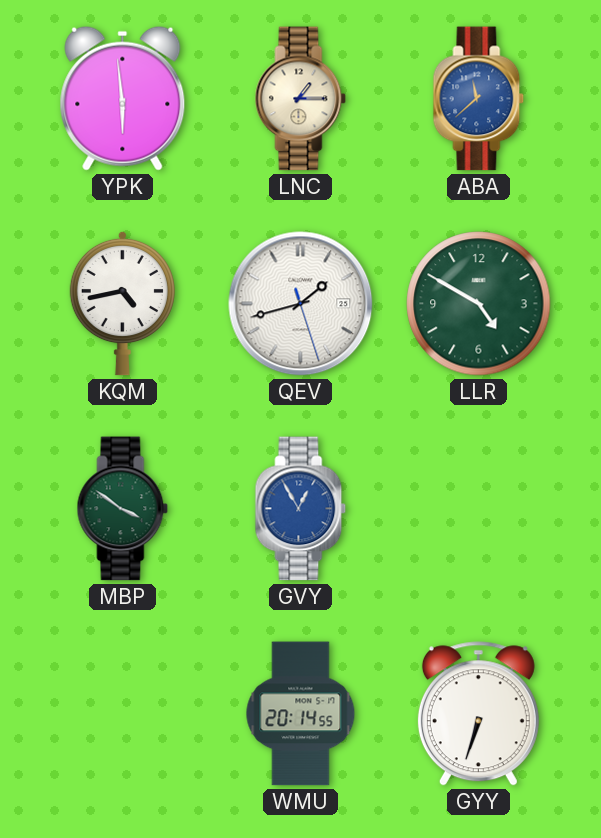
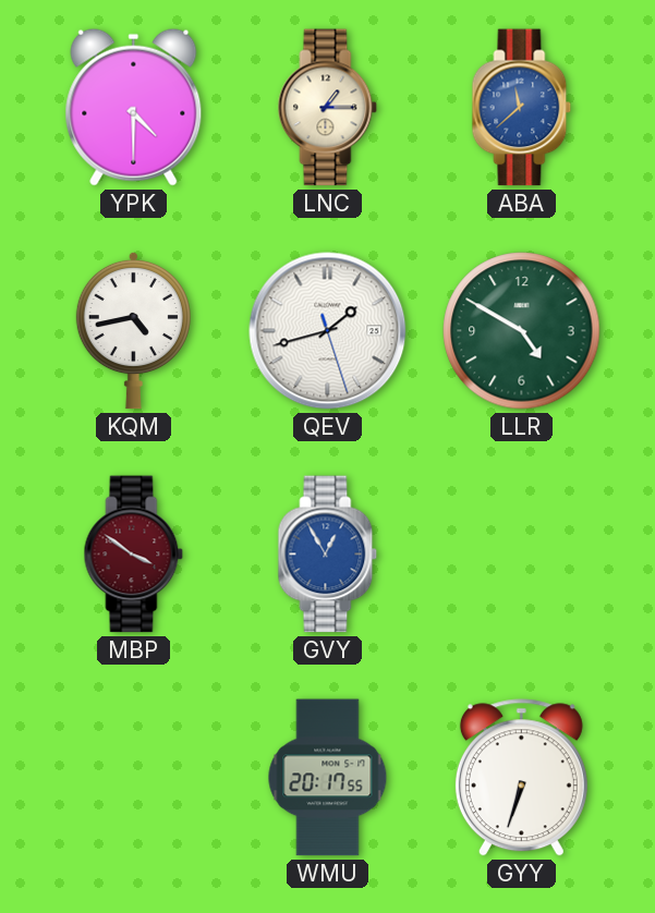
YPK: 5:59 -> 4:30
MBP dial: green -> burgundy
WMU: 20:14 -> 20:17
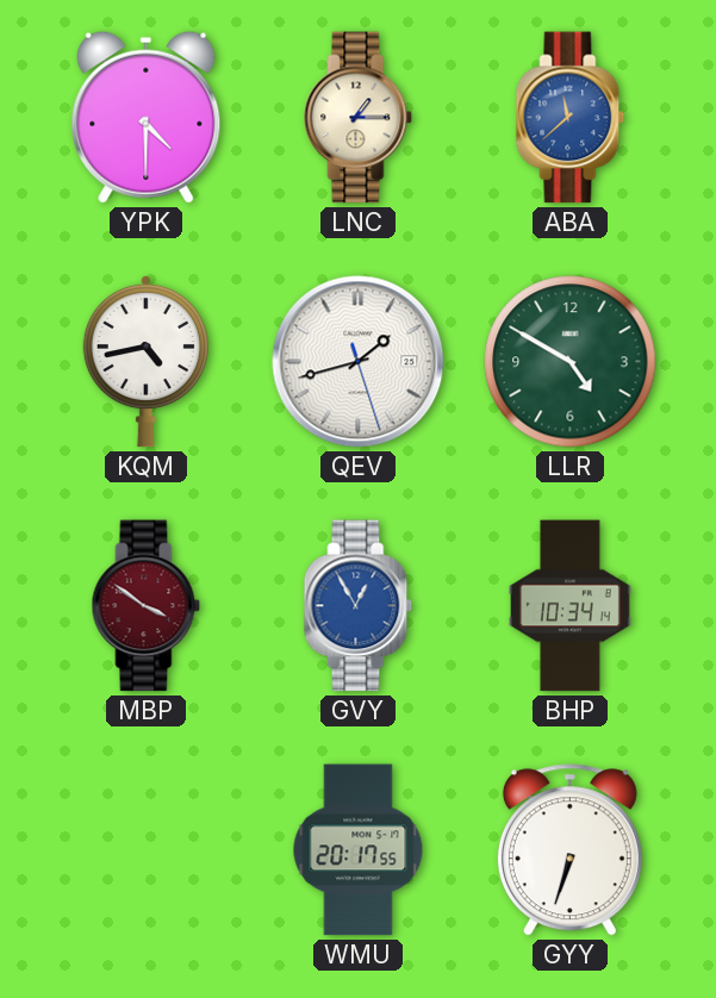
BHP: none -> 10:34
